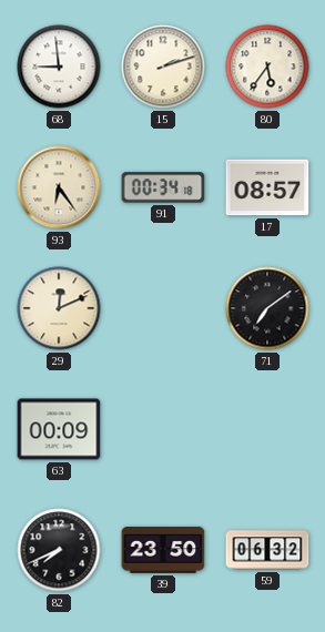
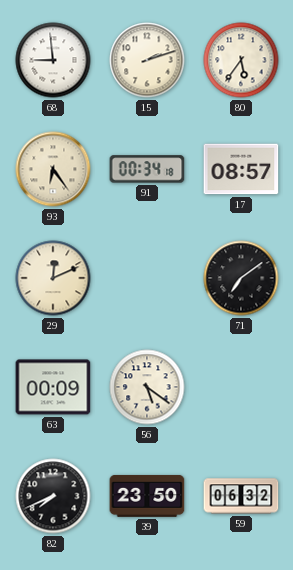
56: none -> 5:21
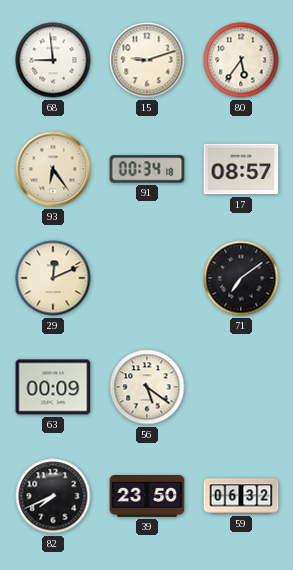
15: 2:12 -> 9:12
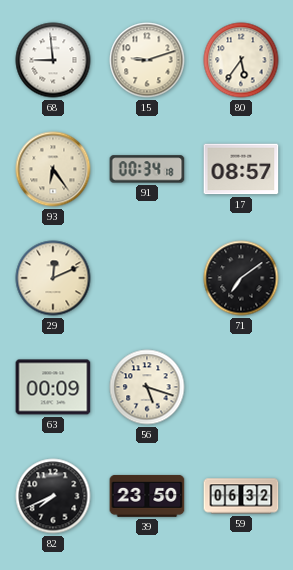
56: 5:21 -> 5:18
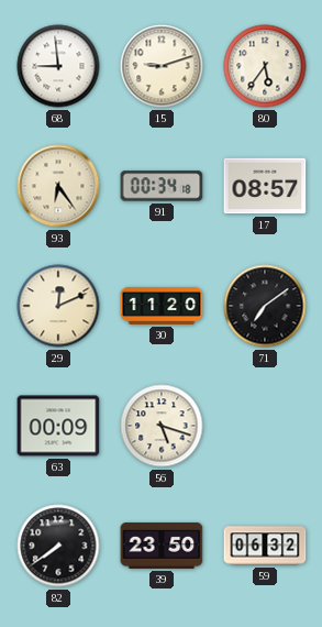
30: none -> 11:20
82: 7:41 -> 7:39
